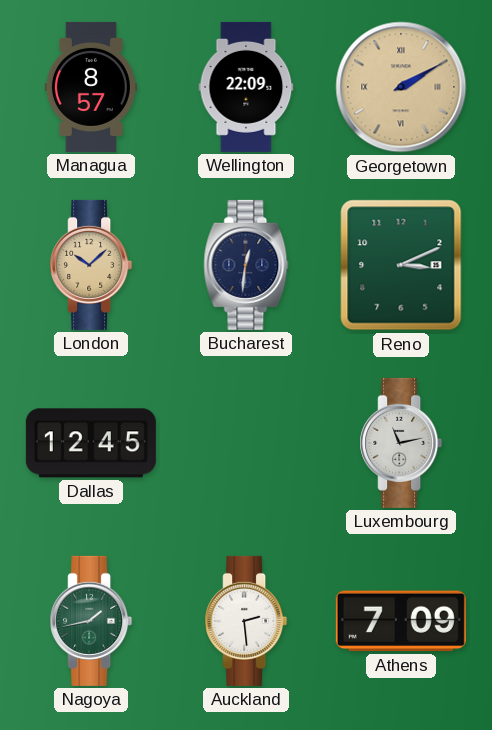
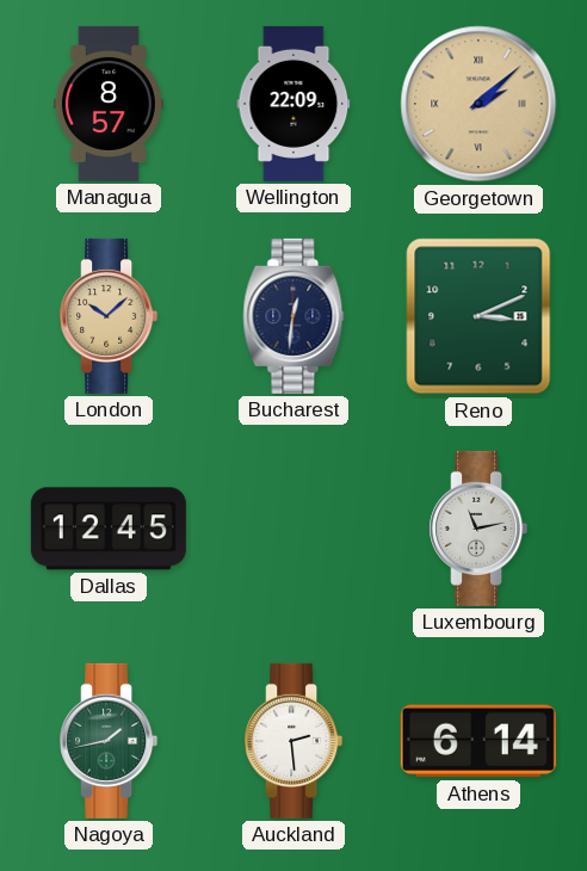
Georgetown: 2:10 -> 2:08
Athens: 7:09 -> 6:14
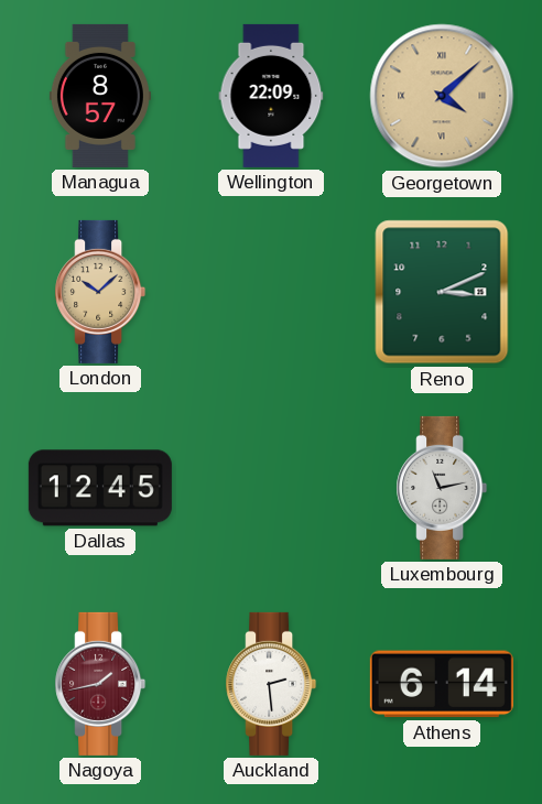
Georgetown: 2:08 -> 4:08
Bucharest: 12:31 -> none
Nagoya dial: green -> burgundy
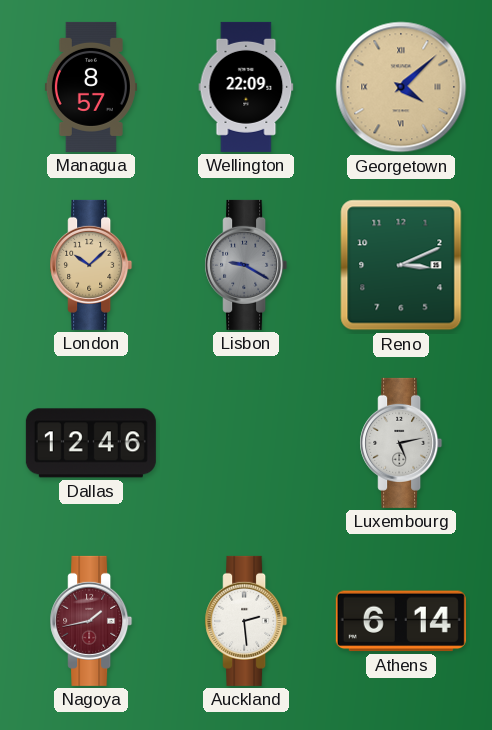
Lisbon: none -> 9:20
Dallas: 12:45 -> 12:46
Luxembourg: 11:13 -> 5:13
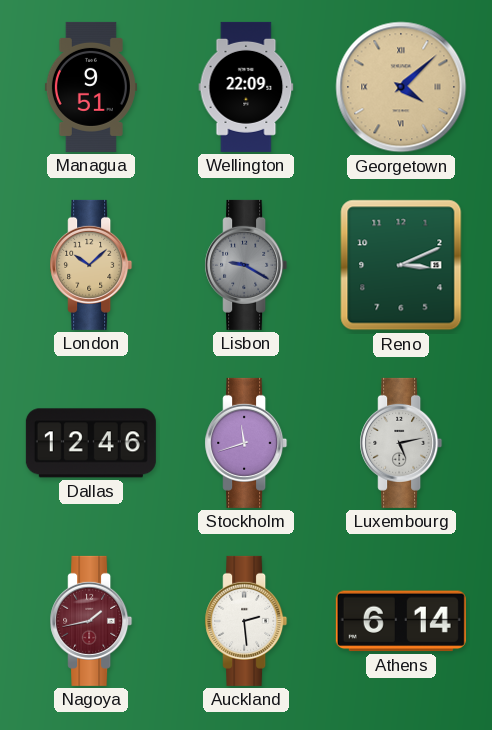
Managua: 8:57 -> 9:51
Stockholm: none -> 11:42
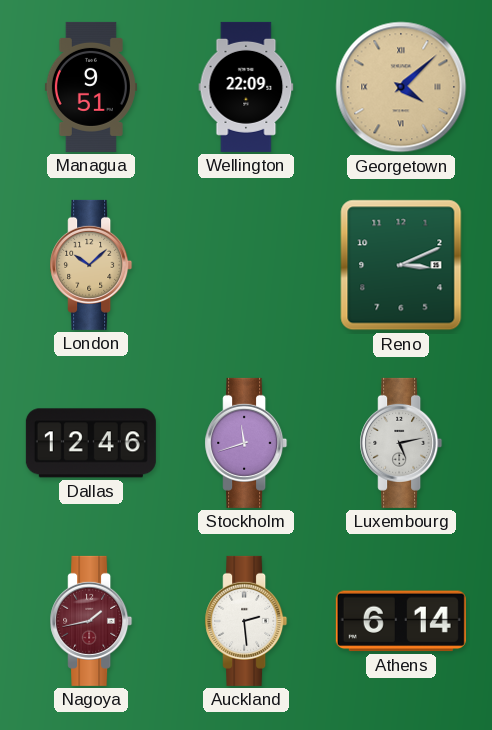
Lisbon: 9:20 -> none
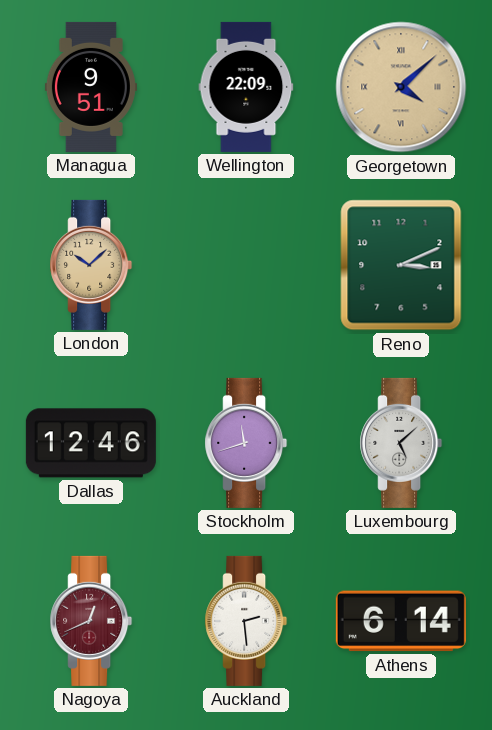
Luxembourg: 5:13 -> 5:08
Nagoya: 1:43 -> 12:41
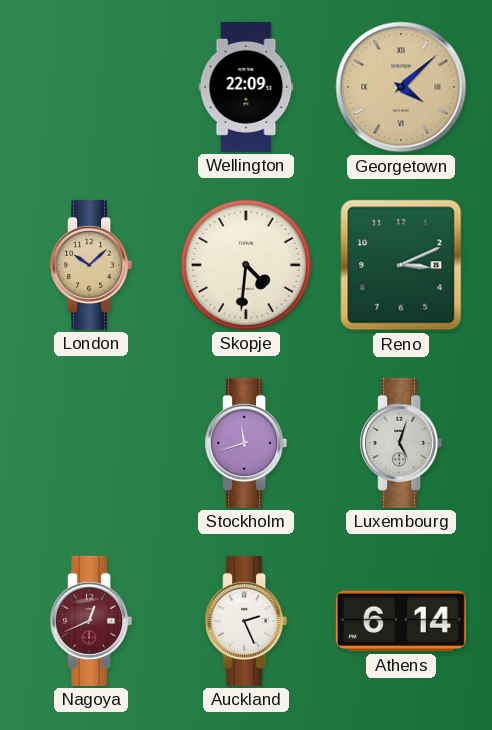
Managua: 9:51 -> none
Skopje: none -> 4:31
Dallas: 12:46 -> none
Luxembourg: 5:08 -> 5:03
Auckland: 2:29 -> 2:26
